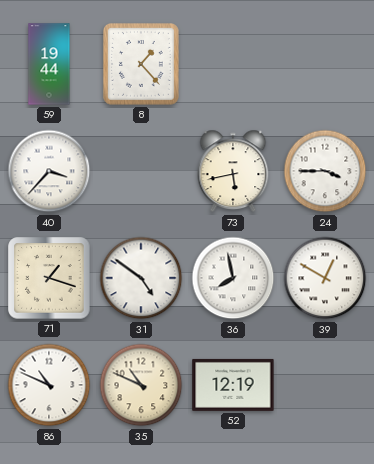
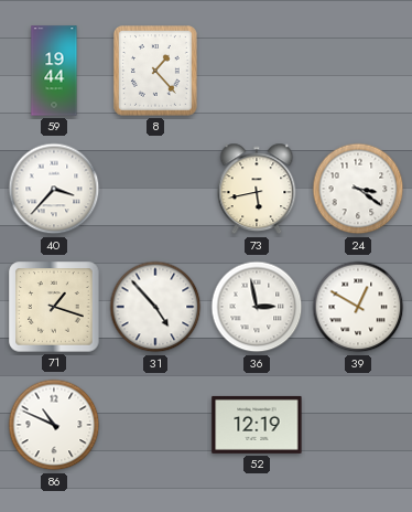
24: 3:45 -> 3:21
31: 4:51 -> 4:53
36: 7:58 -> 2:58
35: 10:49 -> none
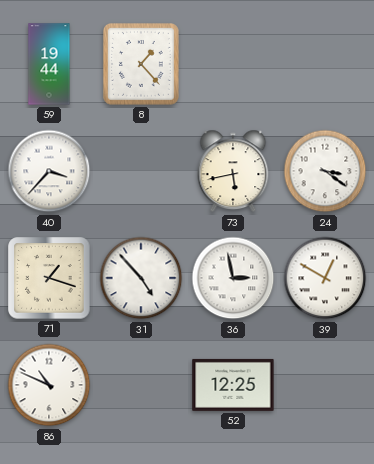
52: 12:19 -> 12:25
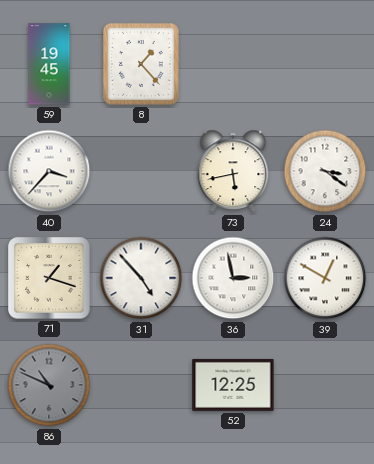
59: 19:44 -> 19:45
86 dial: white -> grey
